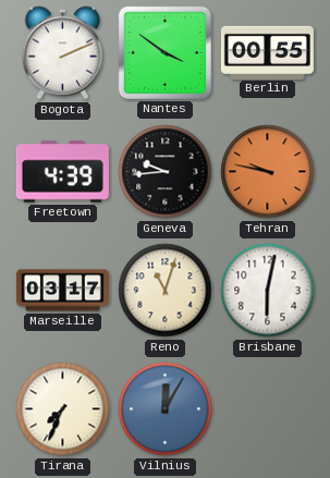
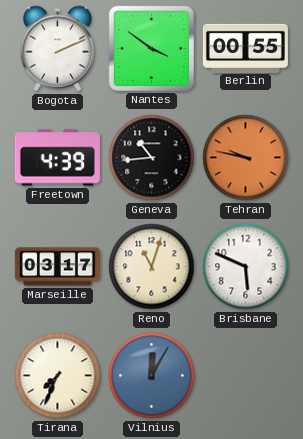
Geneva: 9:44 -> 10:44
Brisbane: 6:02 -> 5:49
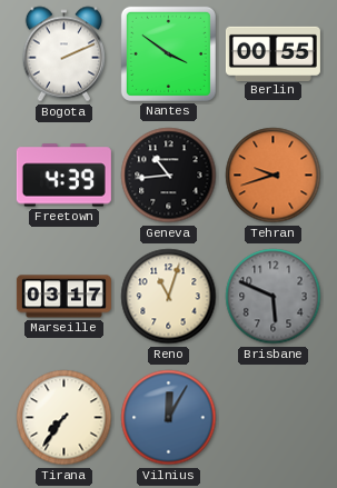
Tehran: 9:47 -> 9:42
Brisbane dial: white -> grey
Tirana: 7:34 -> 7:36
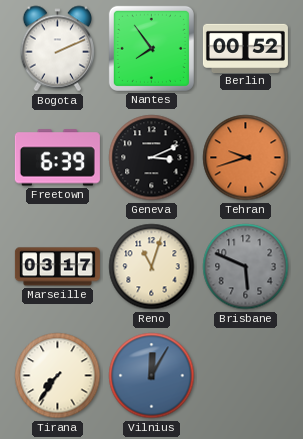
Nantes: 3:51 -> 7:54
Berlin: 00:55 -> 00:52
Freetown: 4:39 -> 6:39
Geneva: 10:44 -> 3:11
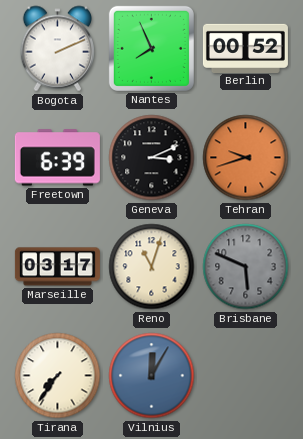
Nantes: 7:54 -> 7:56
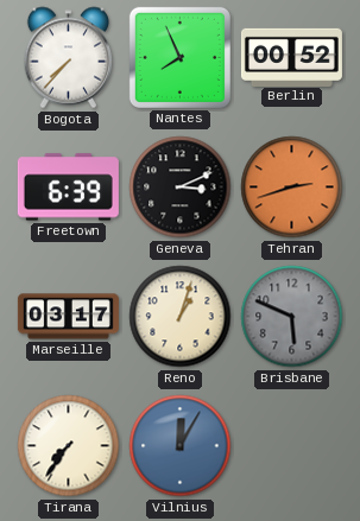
Bogota: 2:11 -> 7:37
Tehran: 9:42 -> 2:42
Reno: 11:03 -> 1:03
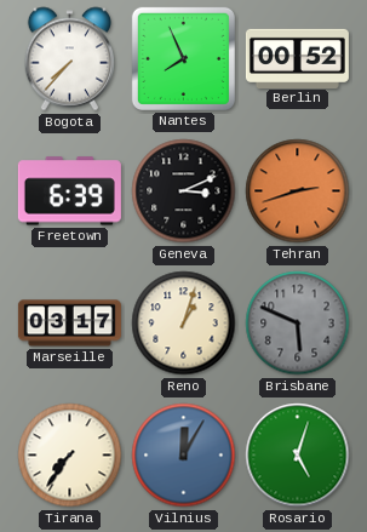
Rosario: none -> 5:03
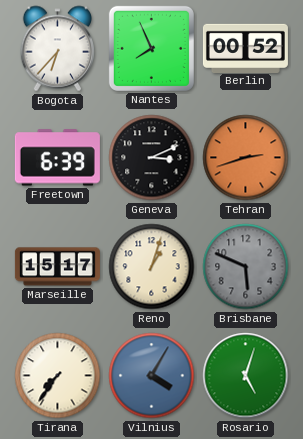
Bogota: 7:37 -> 6:37
Marseille: 03:17 -> 15:17
Vilnius: 12:05 -> 4:05
